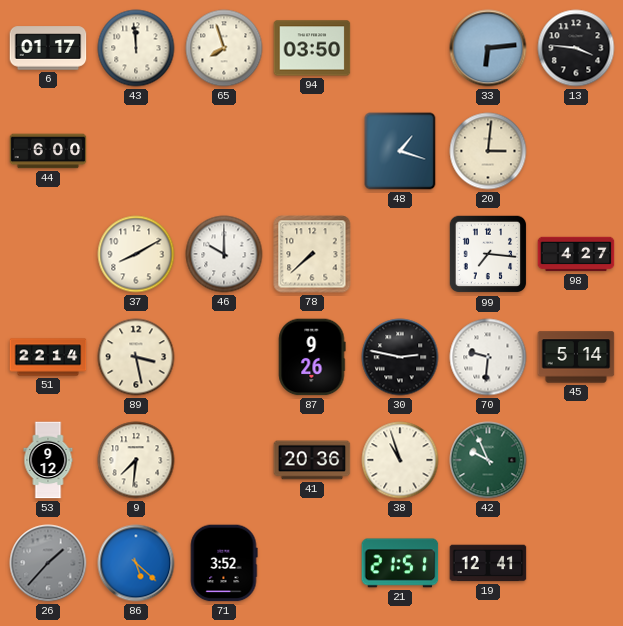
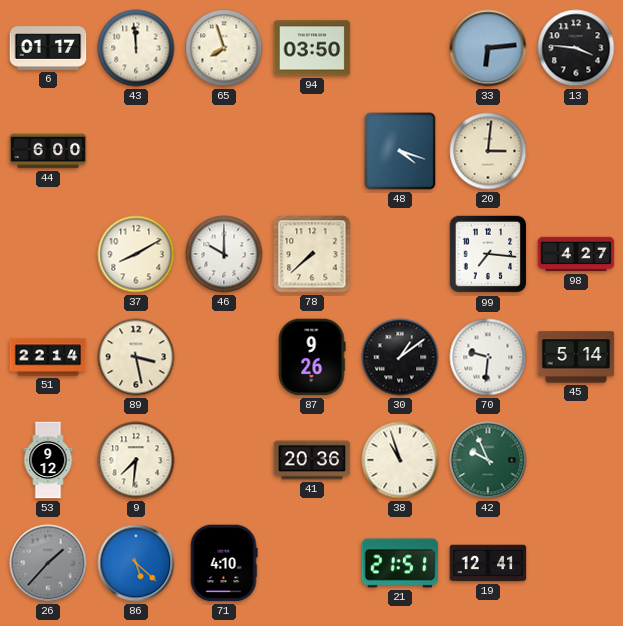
48: 1:18 -> 4:18
30: 2:47 -> 1:09
71: 3:52 -> 4:10
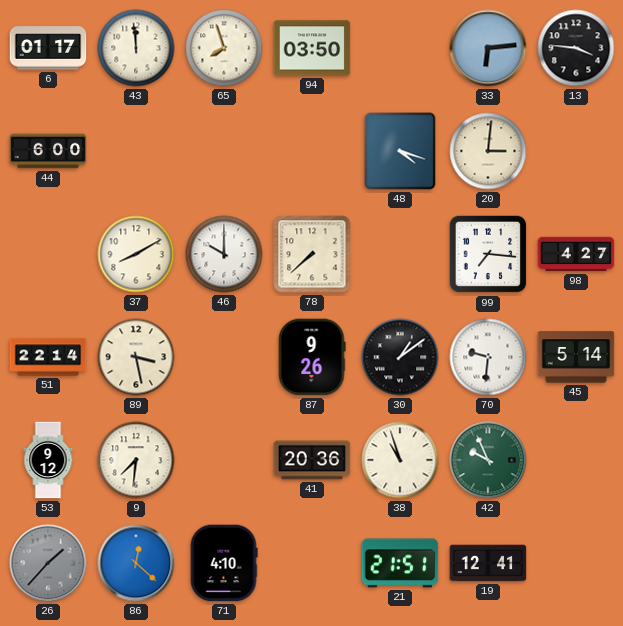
86: 5:22 -> 12:22
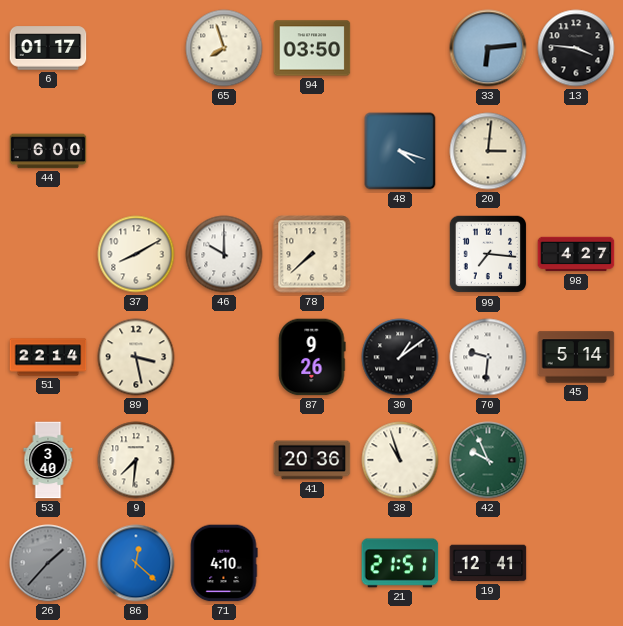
43: 11:59 -> none
53: 9:12 -> 3:40
